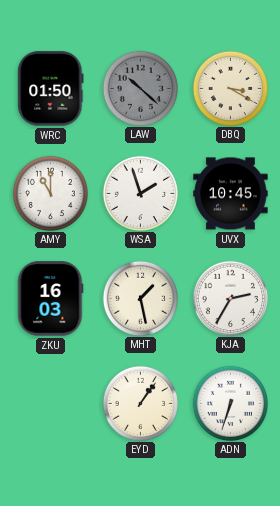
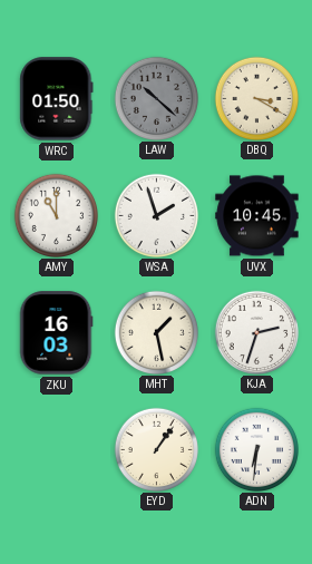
KJA: 2:35 -> 2:33
ADN: 6:33 -> 6:31
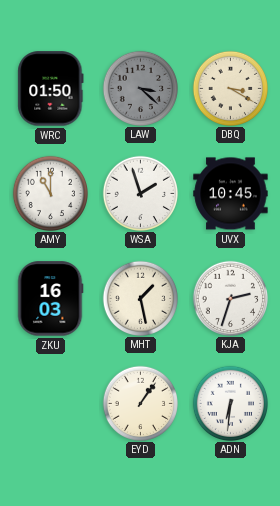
LAW: 10:22 -> 3:22
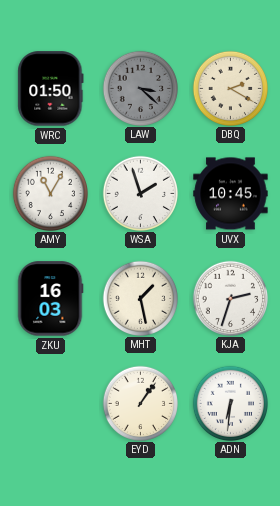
DBQ: 3:20 -> 2:20
AMY: 11:00 -> 11:05
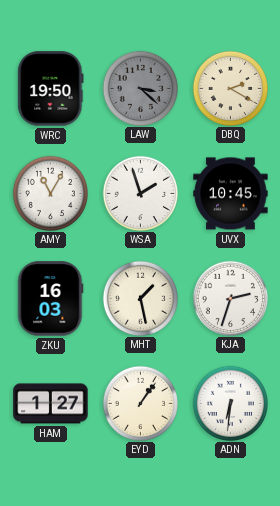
WRC: 01:50 -> 19:50
HAM: none -> 1:27
